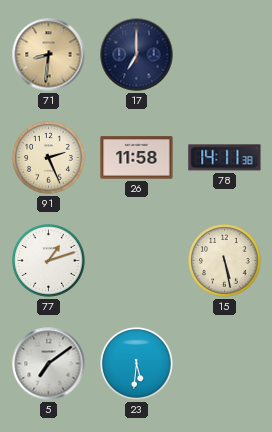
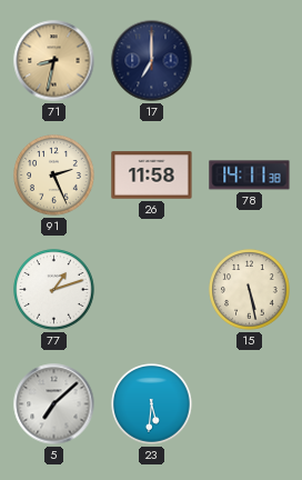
71: 8:31 -> 8:32
5: 7:09 -> 7:08
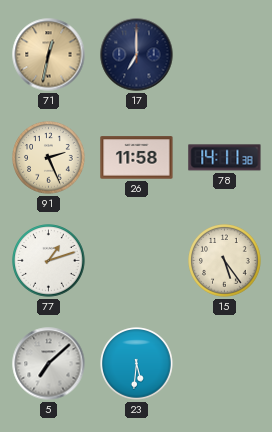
71: 8:32 -> 12:32
15: 5:28 -> 5:24
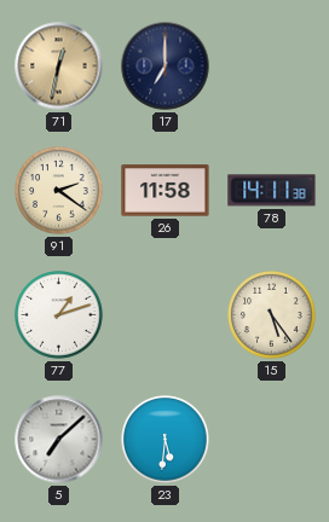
91: 2:26 -> 2:21
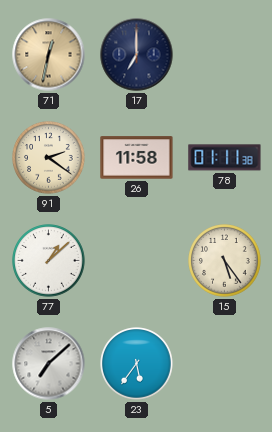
78: 14:11 -> 01:11
77: 1:12 -> 1:08
23: 5:31 -> 5:36
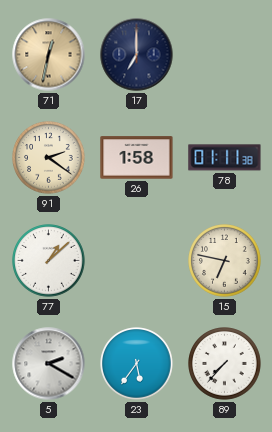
26: 11:58 -> 1:58
15: 5:24 -> 6:47
5: 7:08 -> 2:20
89: none -> 7:37
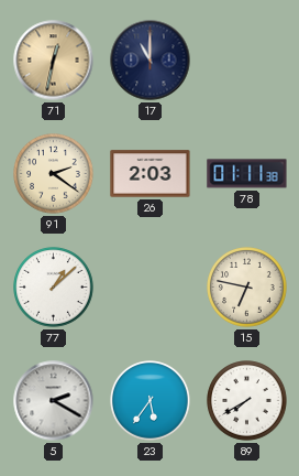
17: 7:00 -> 11:00
26: 1:58 -> 2:03
89: 7:37 -> 7:40
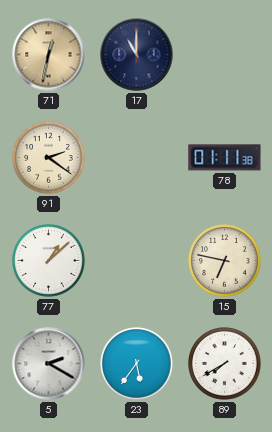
26: 2:03 -> none
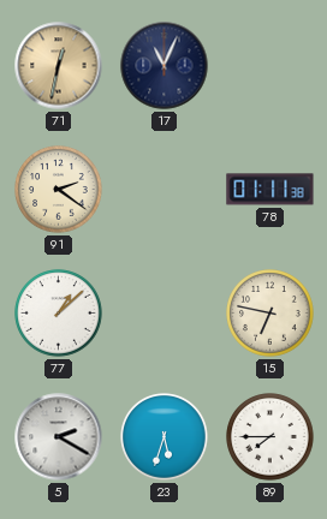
17: 11:00 -> 11:04
23: 5:36 -> 5:33
89: 7:40 -> 7:45
